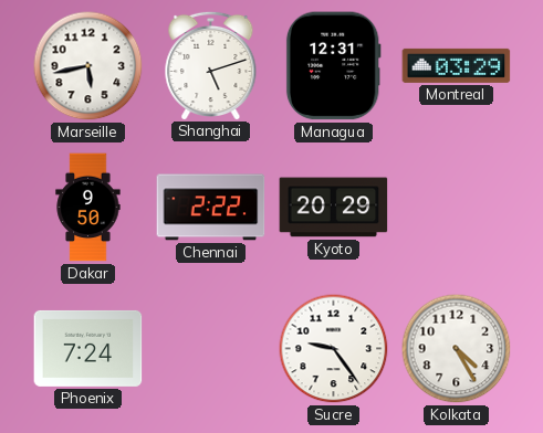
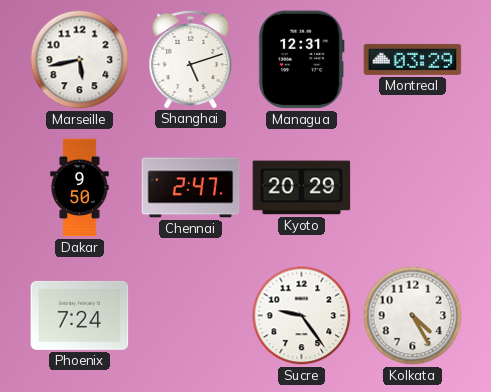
Chennai: 2:22 -> 2:47
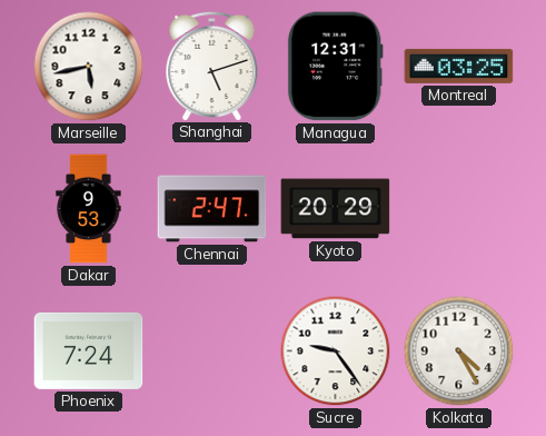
Montreal: 03:29 -> 03:25
Dakar: 9:50 -> 9:53
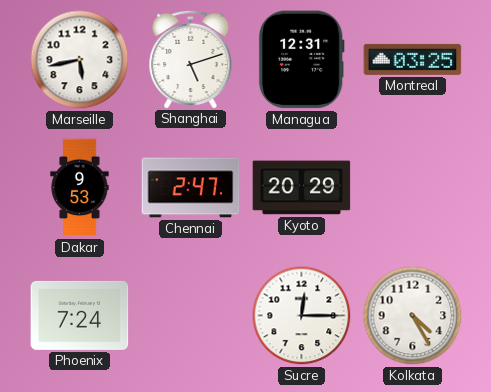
Sucre: 9:24 -> 12:15
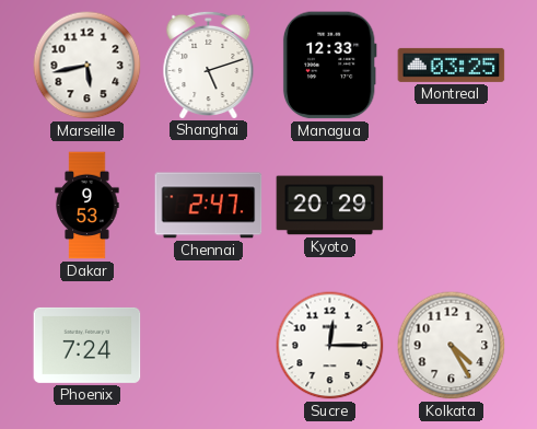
Managua: 12:31 -> 12:33
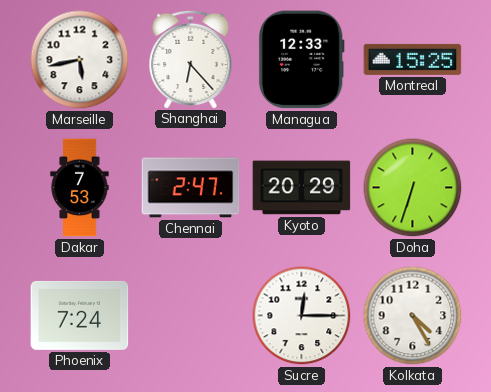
Shanghai: 5:12 -> 6:23
Montreal: 03:25 -> 15:25
Dakar: 9:53 -> 7:53
Doha: none -> 6:33
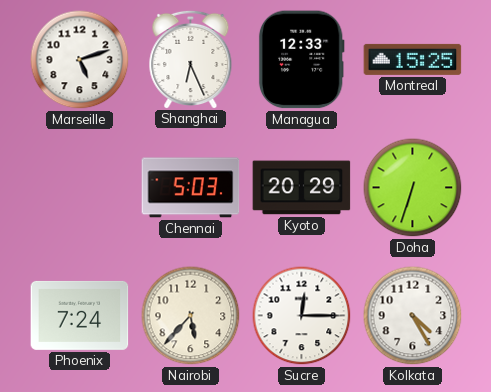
Marseille: 5:43 -> 5:12
Shanghai: 6:23 -> 6:26
Dakar: 7:53 -> none
Chennai: 2:47 -> 5:03
Nairobi: none -> 5:37
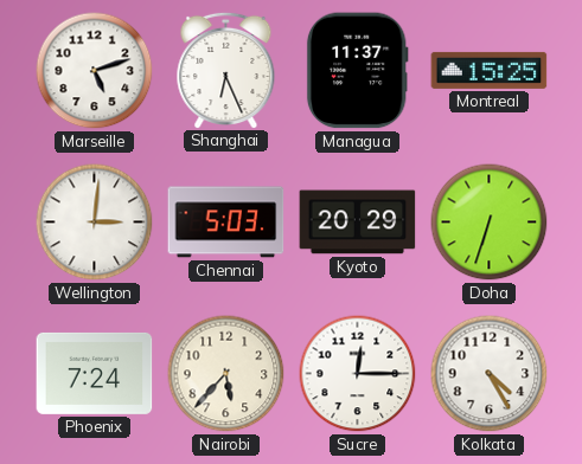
Managua: 12:33 -> 11:37
Wellington: none -> 3:01
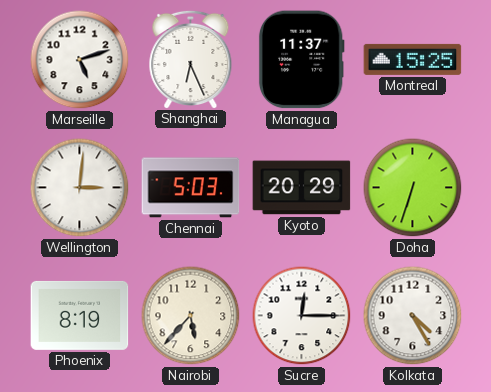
Phoenix: 7:24 -> 8:19
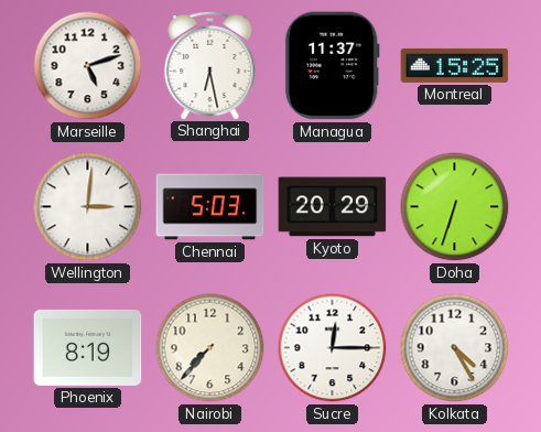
Shanghai: 6:26 -> 6:28
Nairobi: 5:37 -> 7:37
